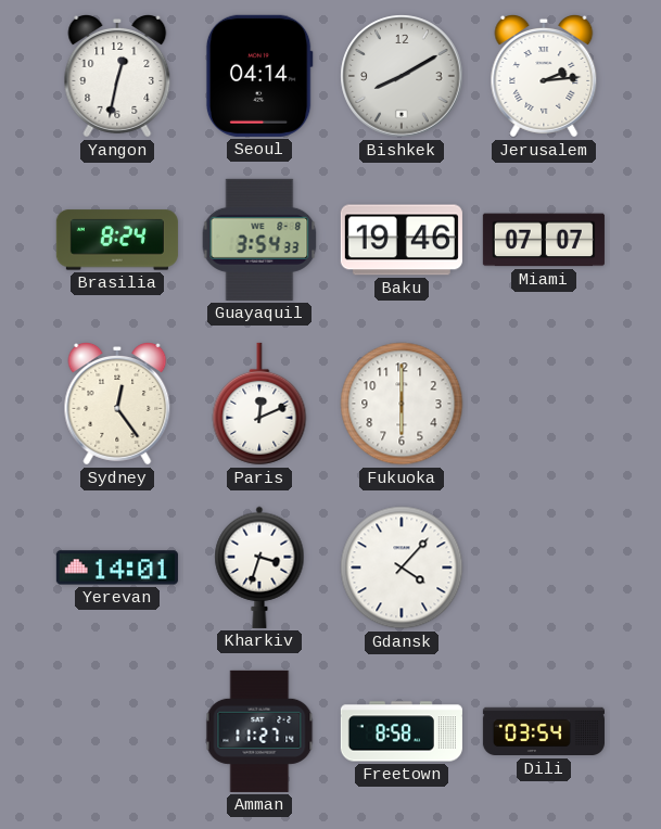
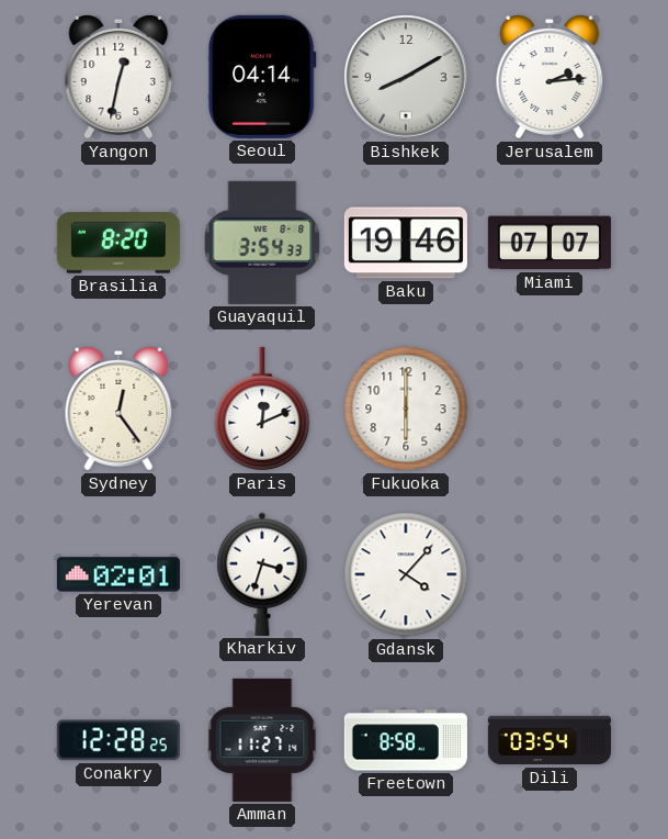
Brasilia: 8:24 -> 8:20
Yerevan: 14:01 -> 02:01
Conakry: none -> 12:28
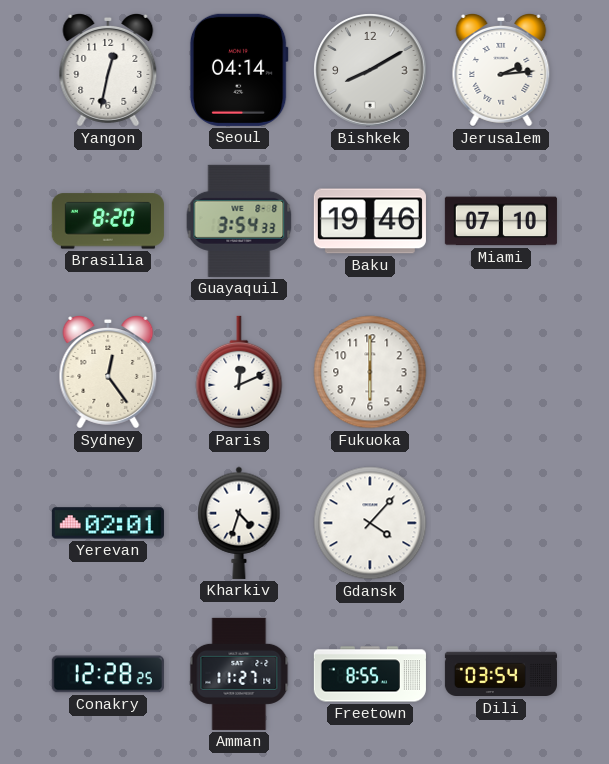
Miami: 07:07 -> 07:10
Kharkiv: 3:33 -> 4:33
Freetown: 8:58 -> 8:55
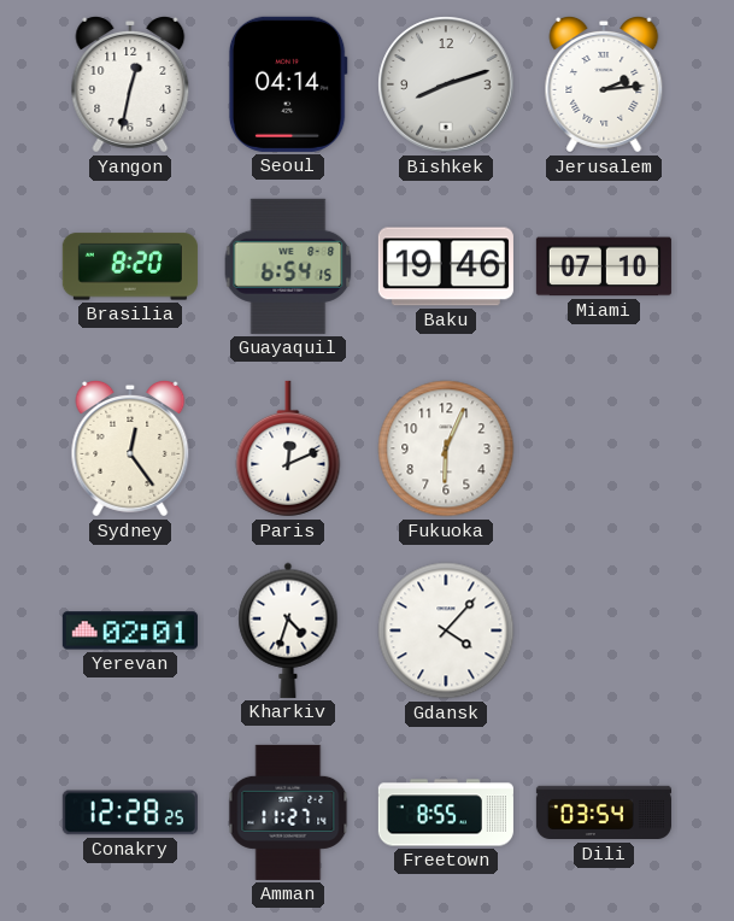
Bishkek: 8:10 -> 8:12
Guayaquil: 3:54 -> 6:54
Fukuoka: 6:00 -> 6:04
